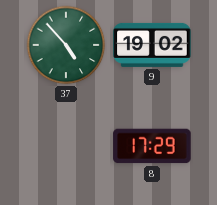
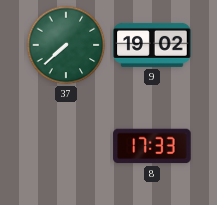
37: 4:53 -> 7:38
8: 17:29 -> 17:33
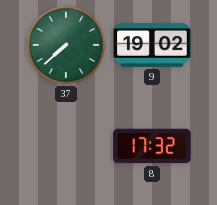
8: 17:33 -> 17:32
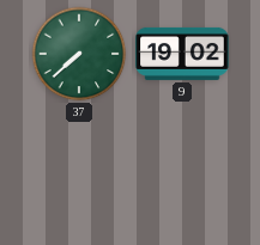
8: 17:32 -> none
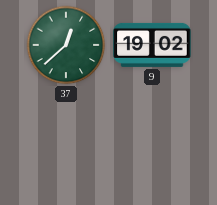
37: 7:38 -> 12:38
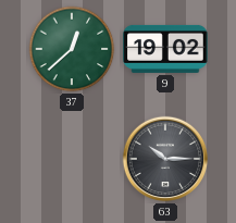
63: none -> 10:15
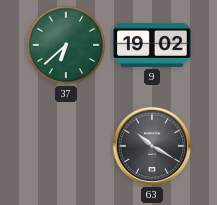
37: 12:38 -> 6:38
63: 10:15 -> 10:20
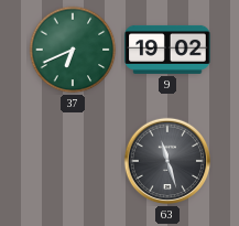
37: 6:38 -> 6:41
63: 10:20 -> 11:27
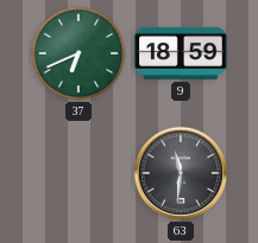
9: 19:02 -> 18:59
63: 11:27 -> 11:31
